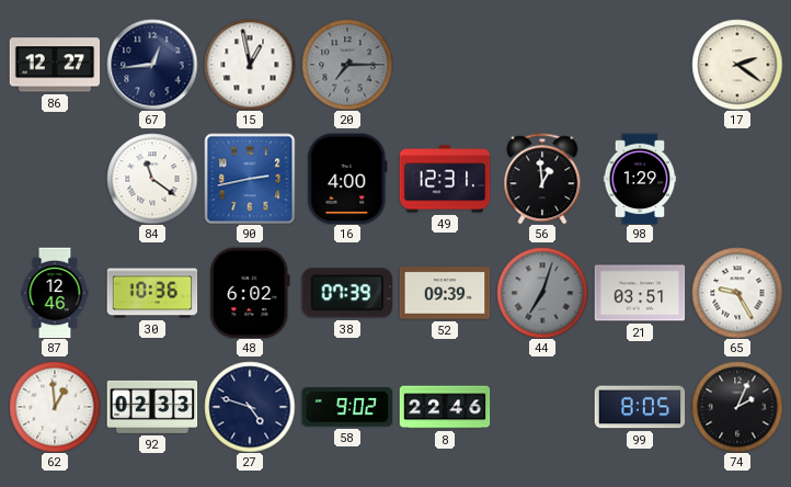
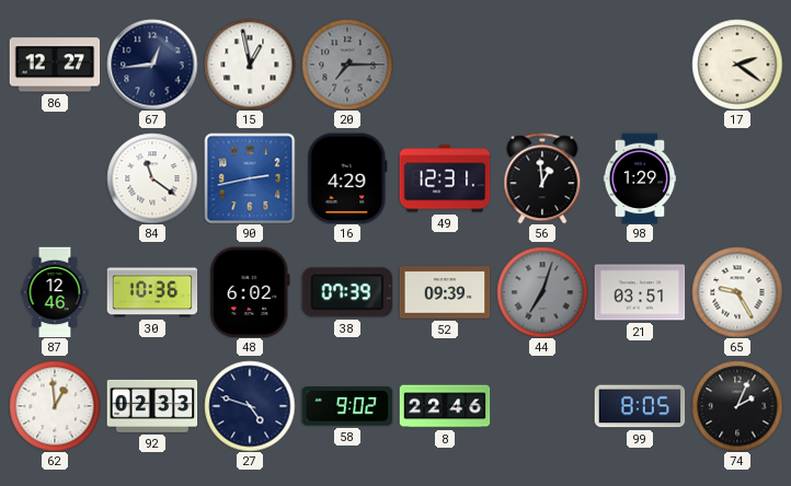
16: 4:00 -> 4:29
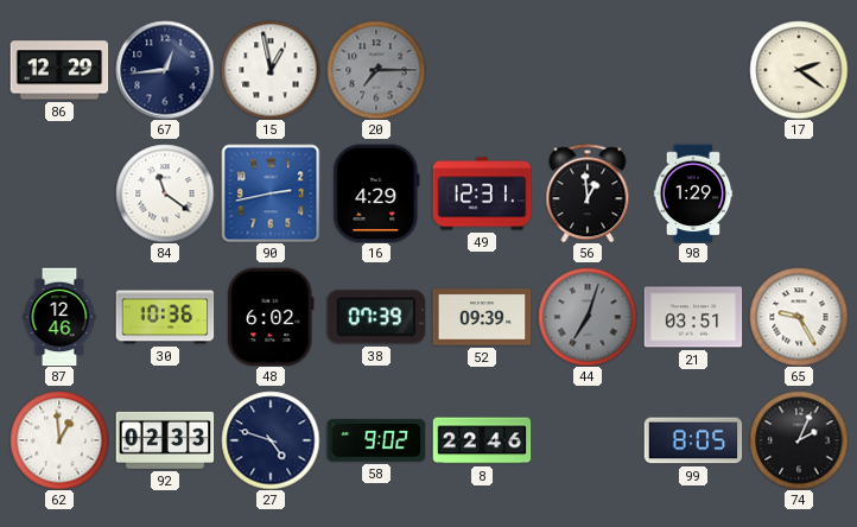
86: 12:27 -> 12:29
